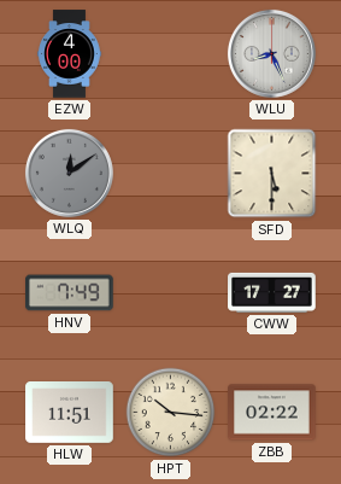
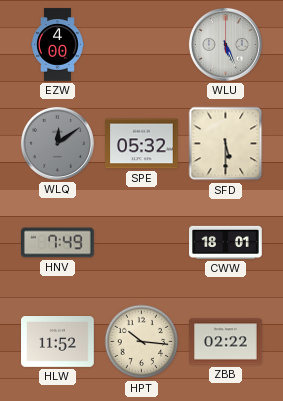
WLU: 8:26 -> 5:26
SPE: none -> 05:32
CWW: 17:27 -> 18:01
HLW: 11:51 -> 11:52
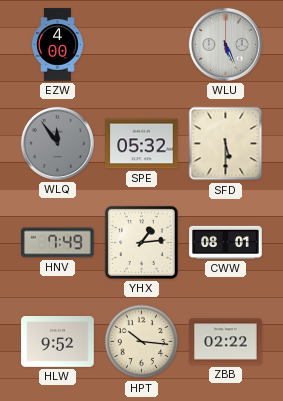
WLQ: 12:09 -> 11:54
YHX: none -> 1:14
CWW: 18:01 -> 08:01
HLW: 11:52 -> 9:52
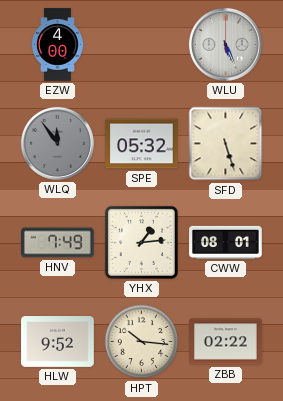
SFD: 5:30 -> 5:27
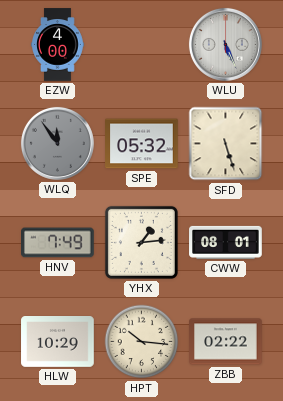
HLW: 9:52 -> 10:29
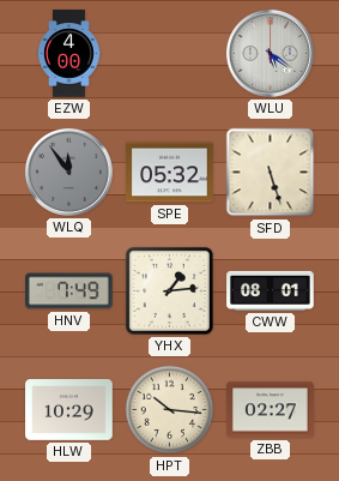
WLU: 5:26 -> 5:21
ZBB: 02:22 -> 02:27
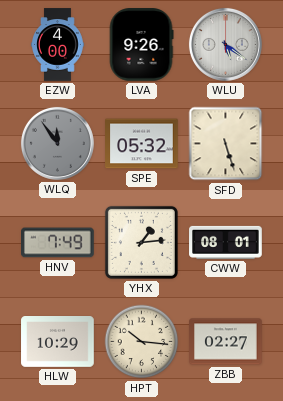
LVA: none -> 9:26
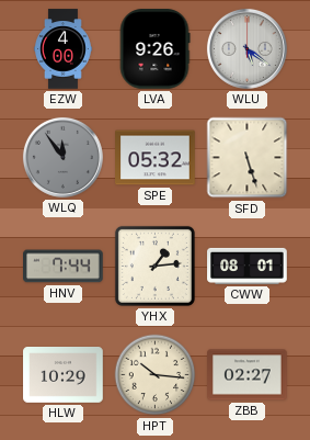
HNV: 7:49 -> 7:44
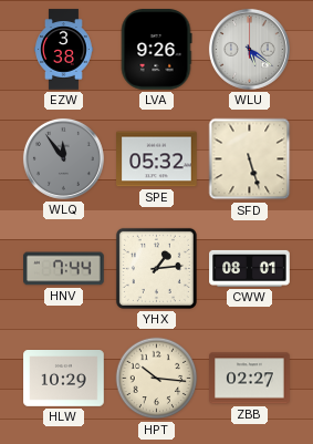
EZW: 4:00 -> 3:38
